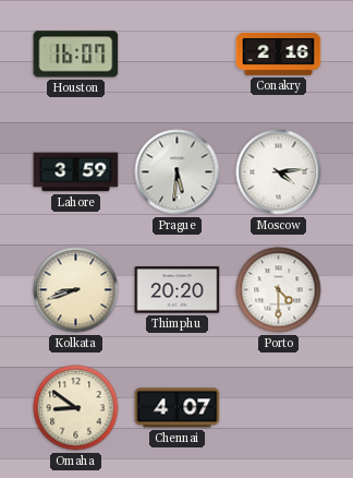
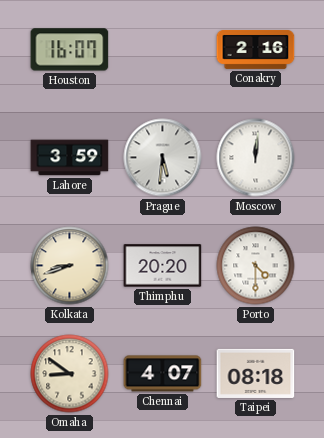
Moscow: 4:14 -> 12:01
Taipei: none -> 08:18
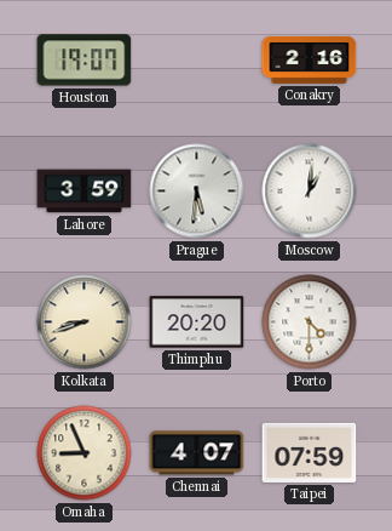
Houston: 16:07 -> 19:07
Moscow: 12:01 -> 1:01
Omaha: 8:51 -> 8:56
Taipei: 08:18 -> 07:59
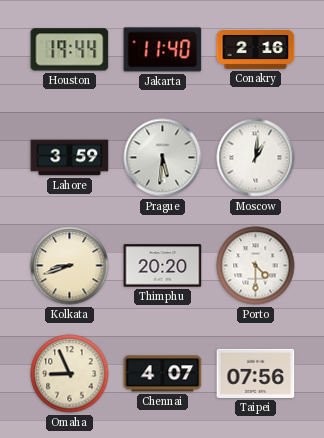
Houston: 19:07 -> 19:44
Jakarta: none -> 11:40
Taipei: 07:59 -> 07:56
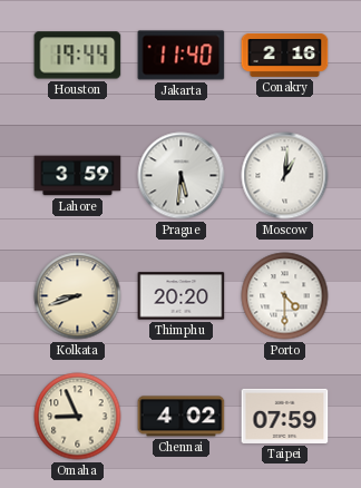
Chennai: 4:07 -> 4:02
Taipei: 07:56 -> 07:59
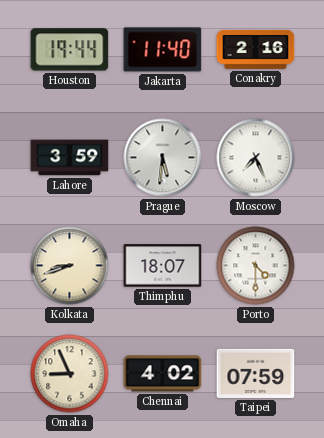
Moscow: 1:01 -> 7:26
Thimphu: 20:20 -> 18:07
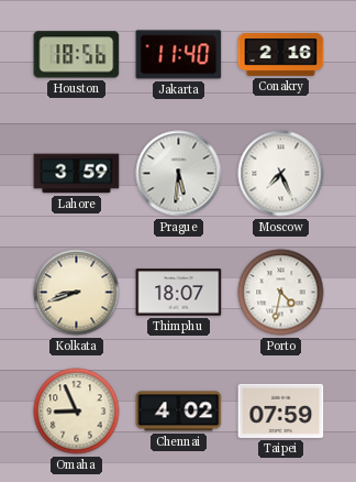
Houston: 19:44 -> 18:56
Porto: 4:30 -> 4:32
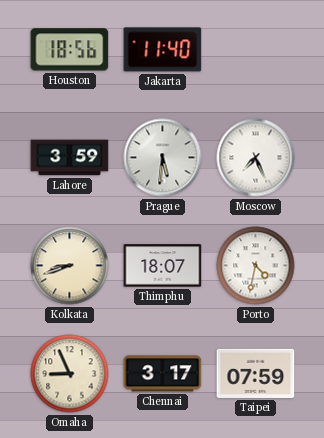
Conakry: 2:16 -> none
Chennai: 4:02 -> 3:17
